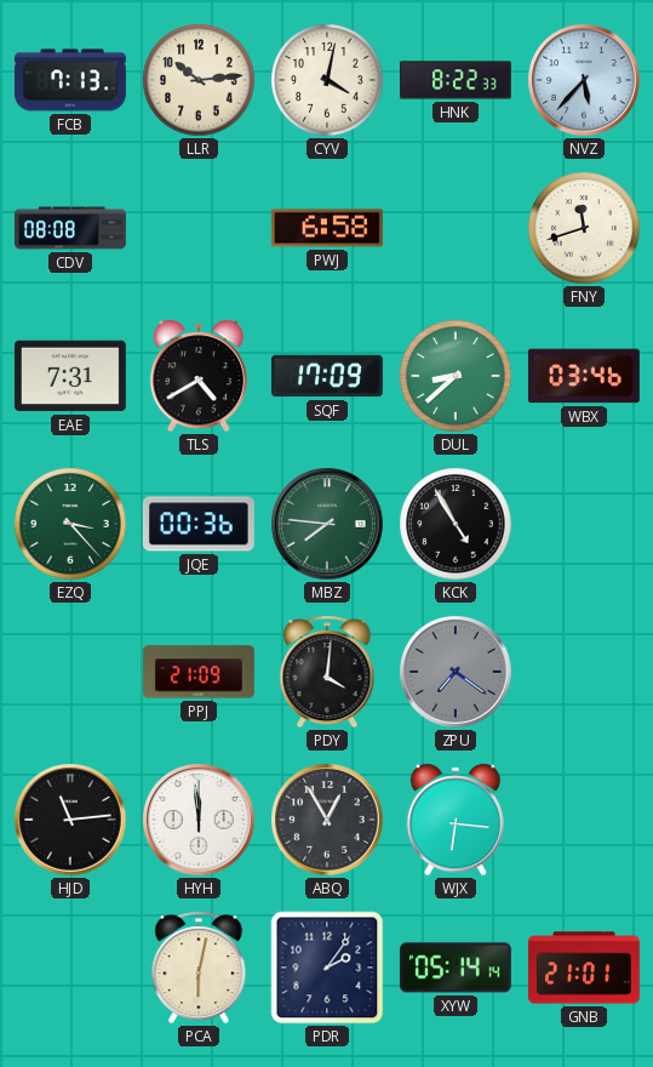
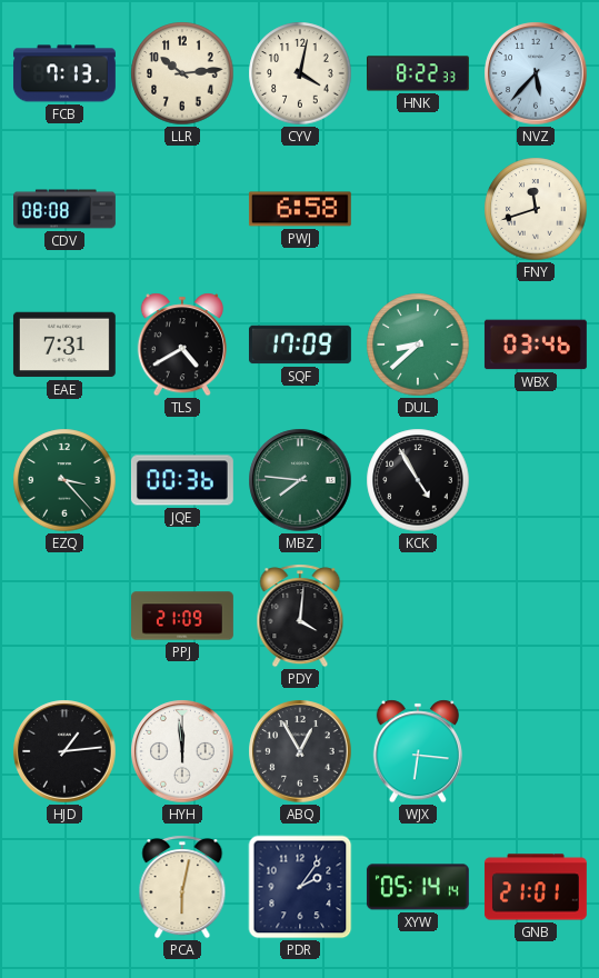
ZPU: 7:21 -> none
HJD: 11:14 -> 1:14
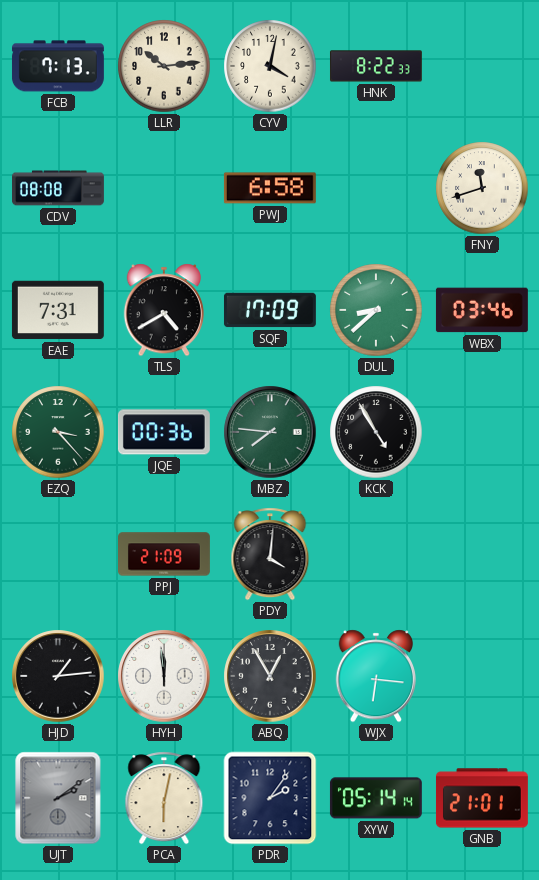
NVZ: 5:37 -> none
UJT: none -> 2:09
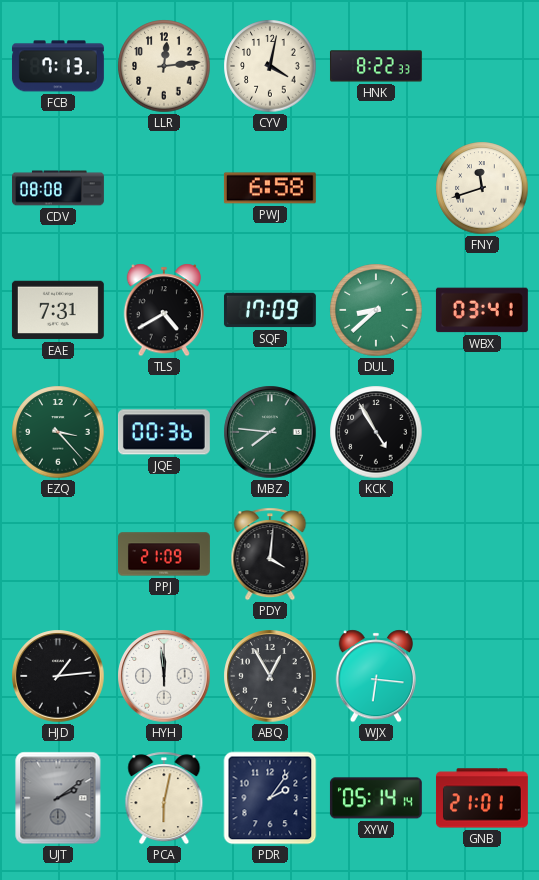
LLR: 10:14 -> 12:14
WBX: 03:46 -> 03:41
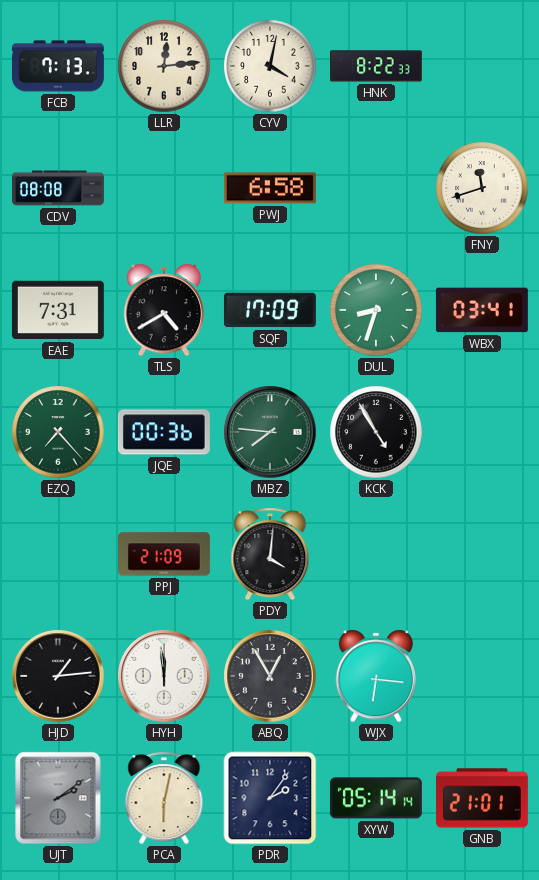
DUL: 8:38 -> 8:33
EZQ: 3:23 -> 7:23
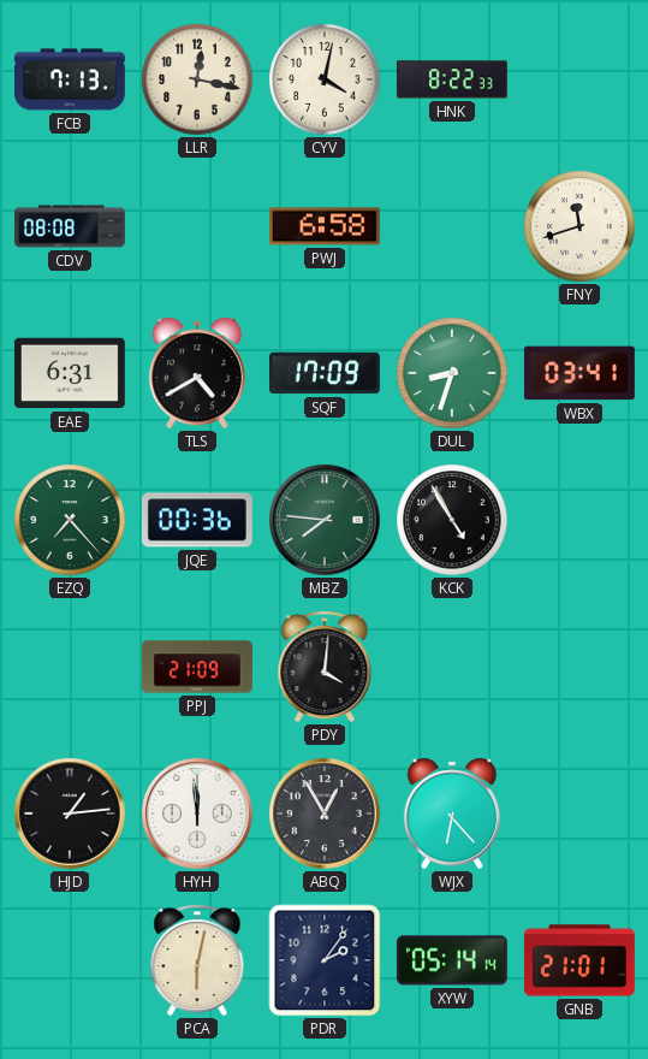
LLR: 12:14 -> 12:17
EAE: 7:31 -> 6:31
WJX: 6:16 -> 6:23
UJT: 2:09 -> none
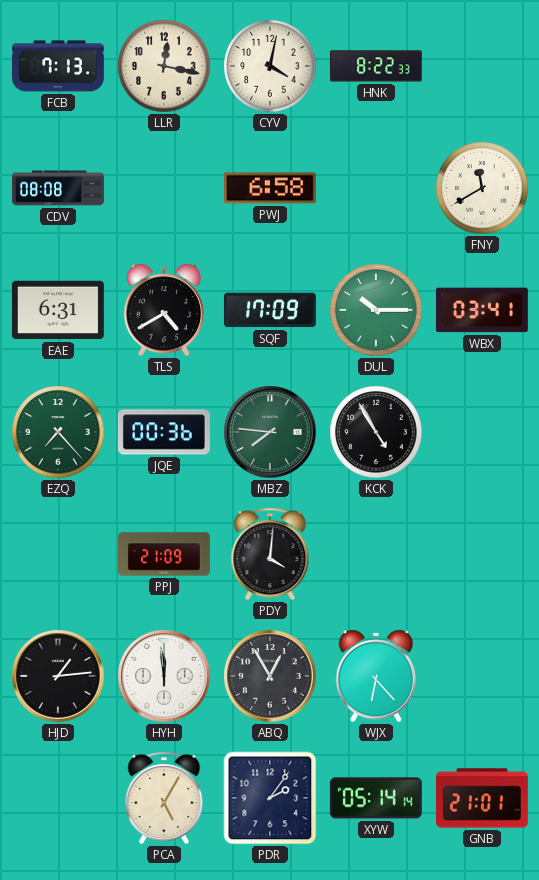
FNY: 11:42 -> 11:40
DUL: 8:33 -> 10:15
PCA: 6:02 -> 5:05
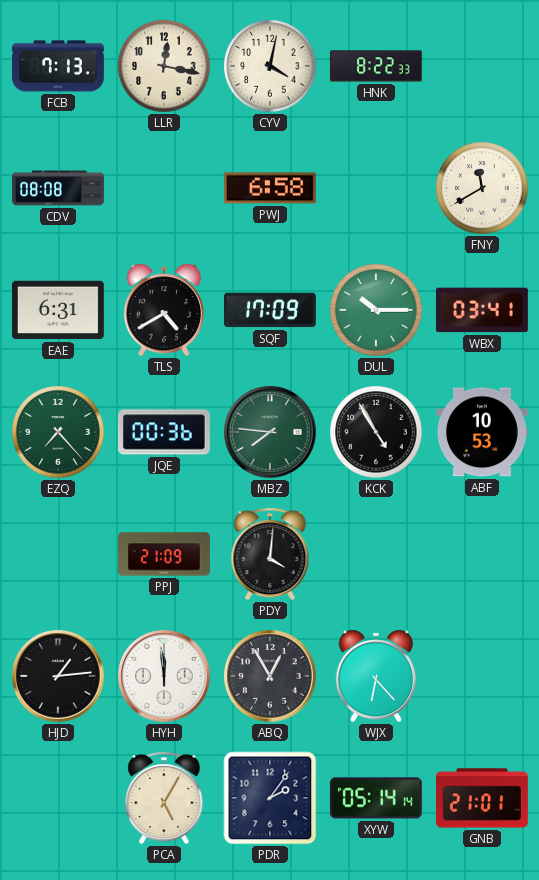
ABF: none -> 10:53
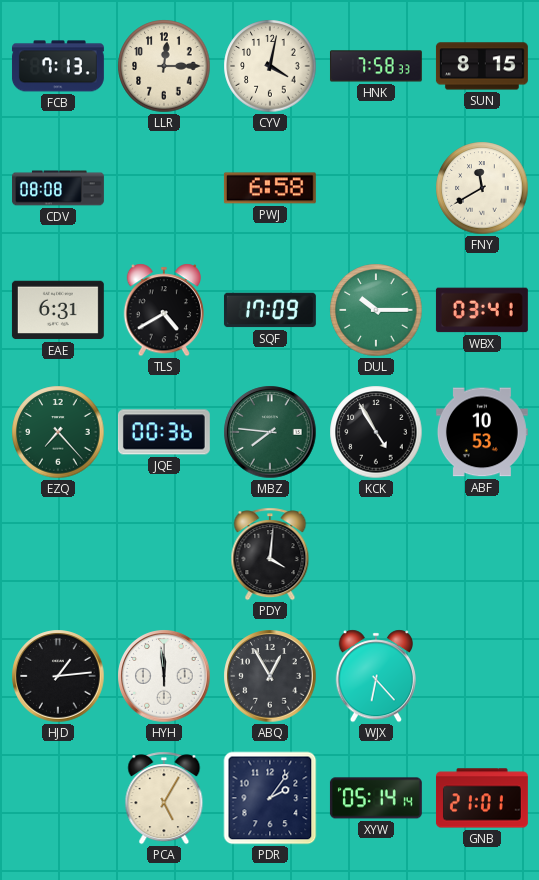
LLR: 12:17 -> 12:15
HNK: 8:22 -> 7:58
SUN: none -> 8:15
PPJ: 21:09 -> none
